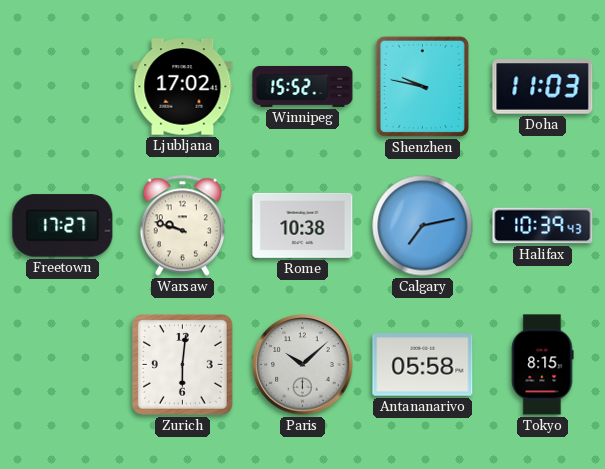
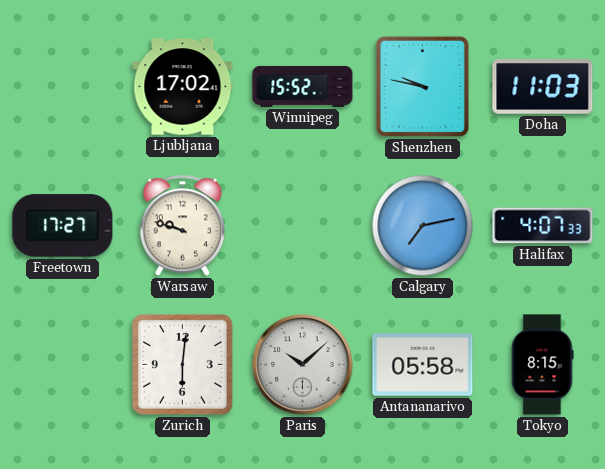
Rome: 10:38 -> none
Halifax: 10:39 -> 4:07
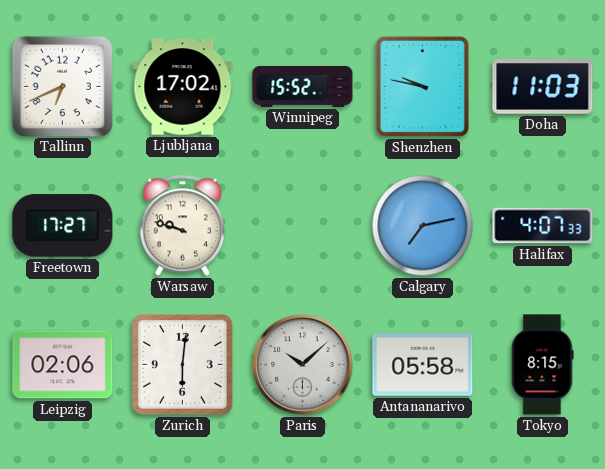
Tallinn: none -> 6:41
Leipzig: none -> 02:06
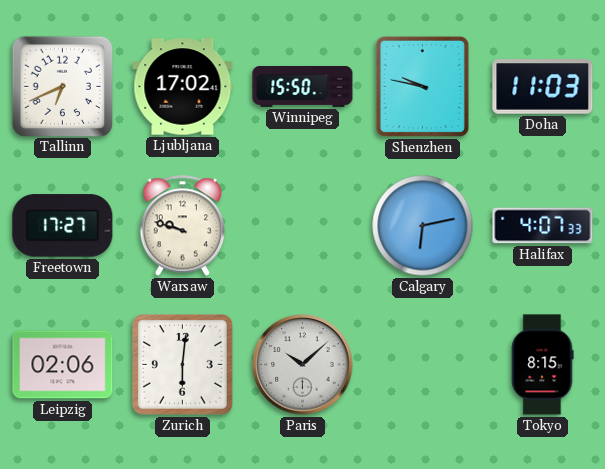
Winnipeg: 15:52 -> 15:50
Calgary: 7:13 -> 6:13
Antananarivo: 05:58 -> none
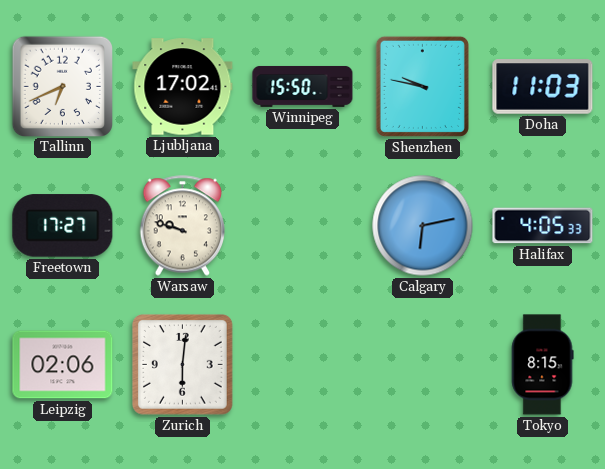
Halifax: 4:07 -> 4:05
Paris: 10:08 -> none
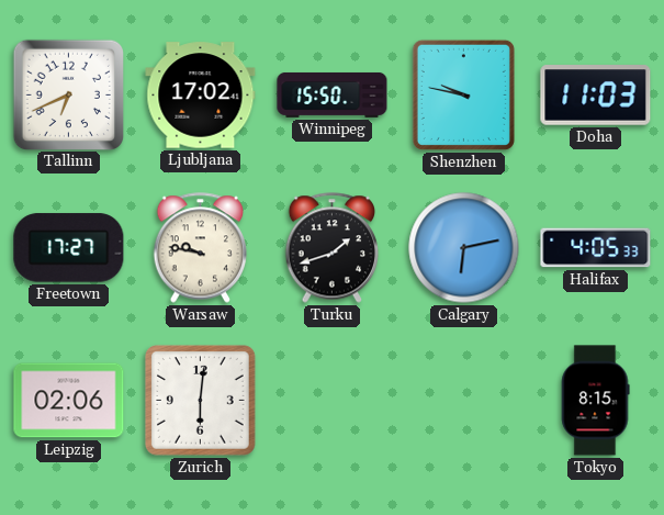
Warsaw: 9:48 -> 9:47
Turku: none -> 1:42
